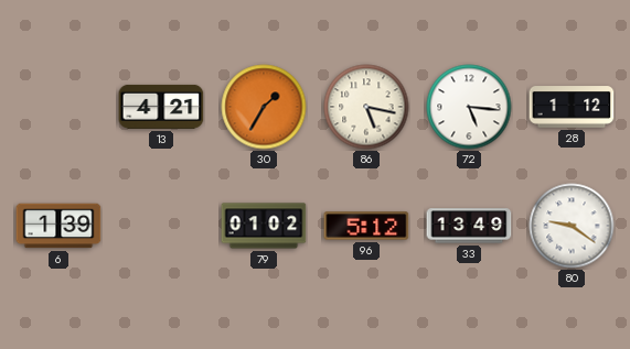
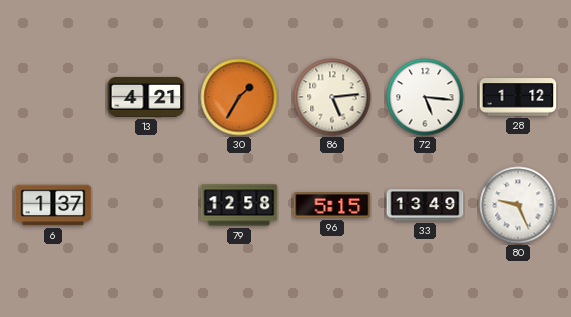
86: 5:17 -> 5:14
6: 1:39 -> 1:37
79: 01:02 -> 12:58
96: 5:12 -> 5:15
80: 9:21 -> 9:26
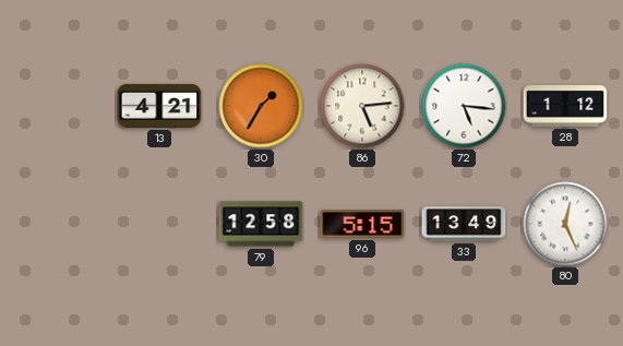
6: 1:37 -> none
80: 9:26 -> 12:26
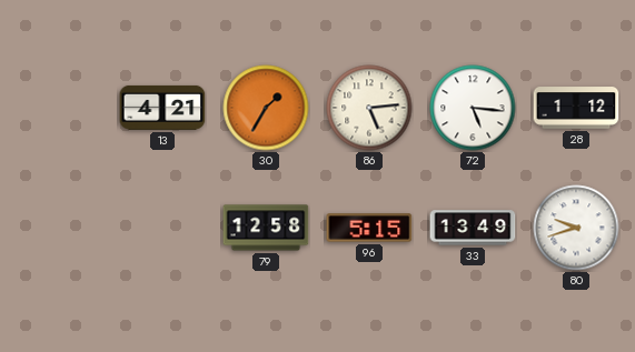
80: 12:26 -> 9:42
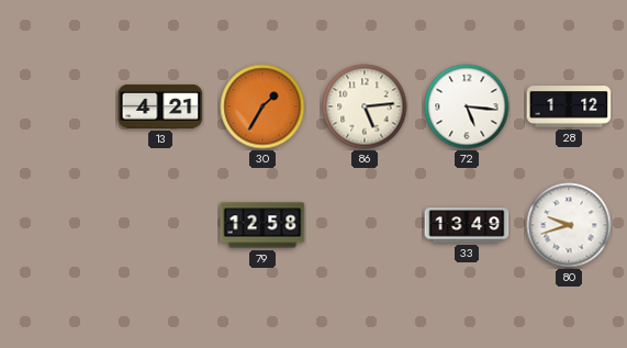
96: 5:15 -> none
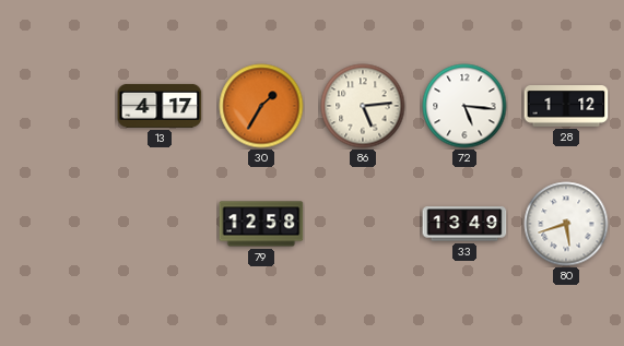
13: 4:21 -> 4:17
80: 9:42 -> 5:42
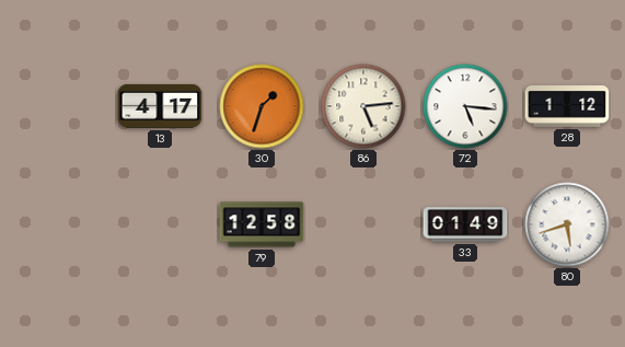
30: 1:35 -> 1:33
33: 13:49 -> 01:49
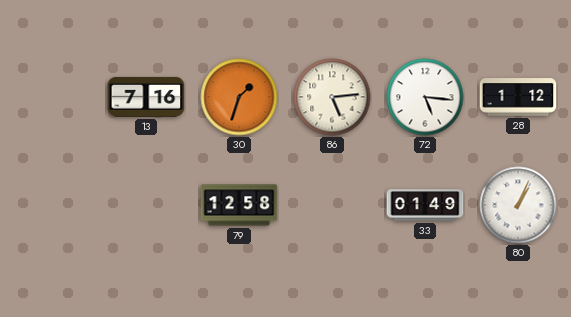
13: 4:17 -> 7:16
80: 5:42 -> 1:04
